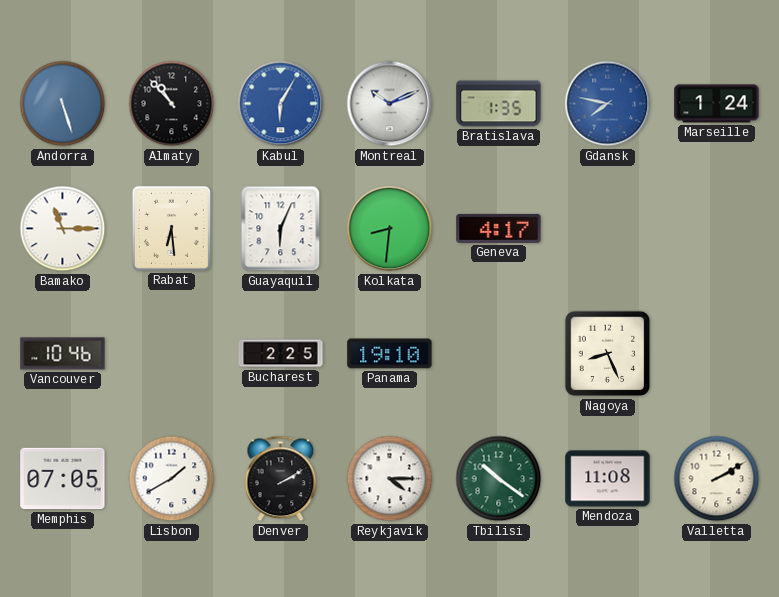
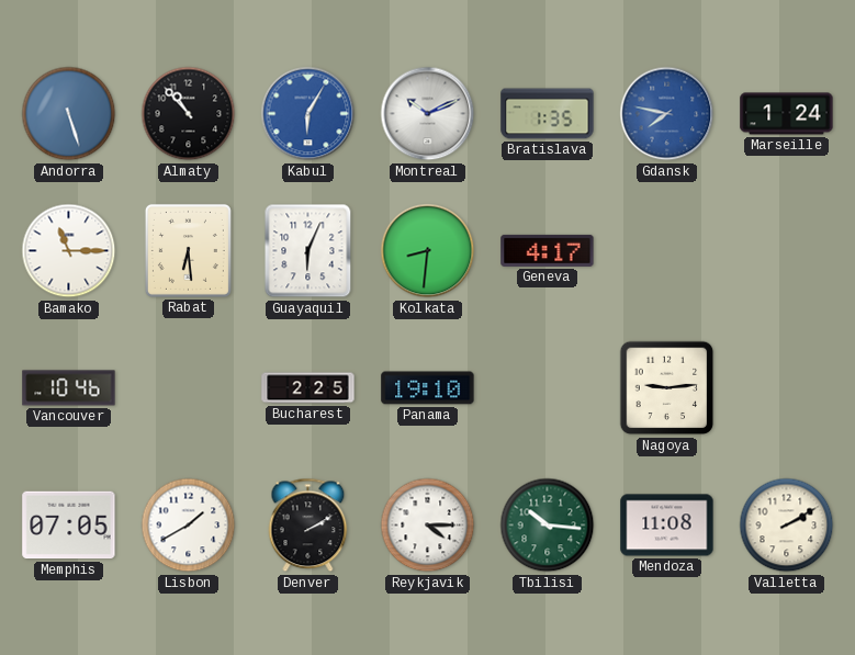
Nagoya: 8:26 -> 9:14
Tbilisi: 10:21 -> 10:16
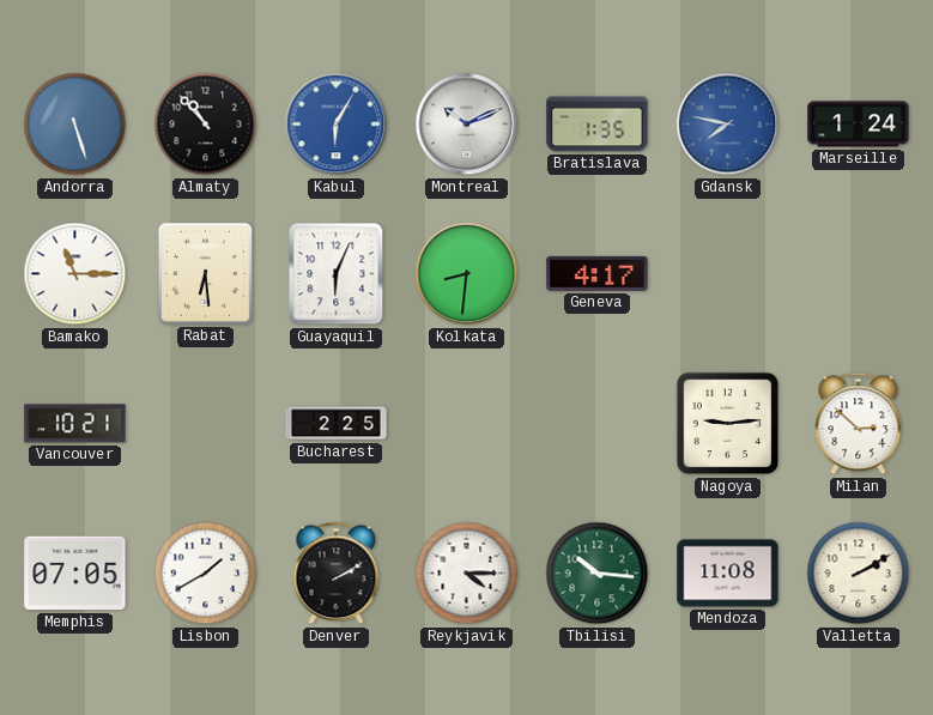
Vancouver: 10:46 -> 10:21
Panama: 19:10 -> none
Milan: none -> 2:52
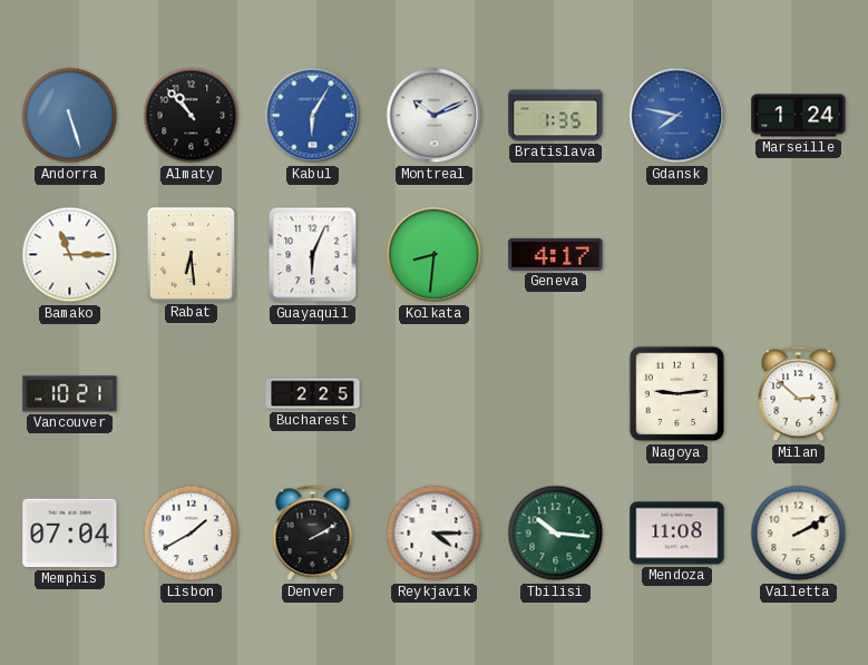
Memphis: 07:05 -> 07:04
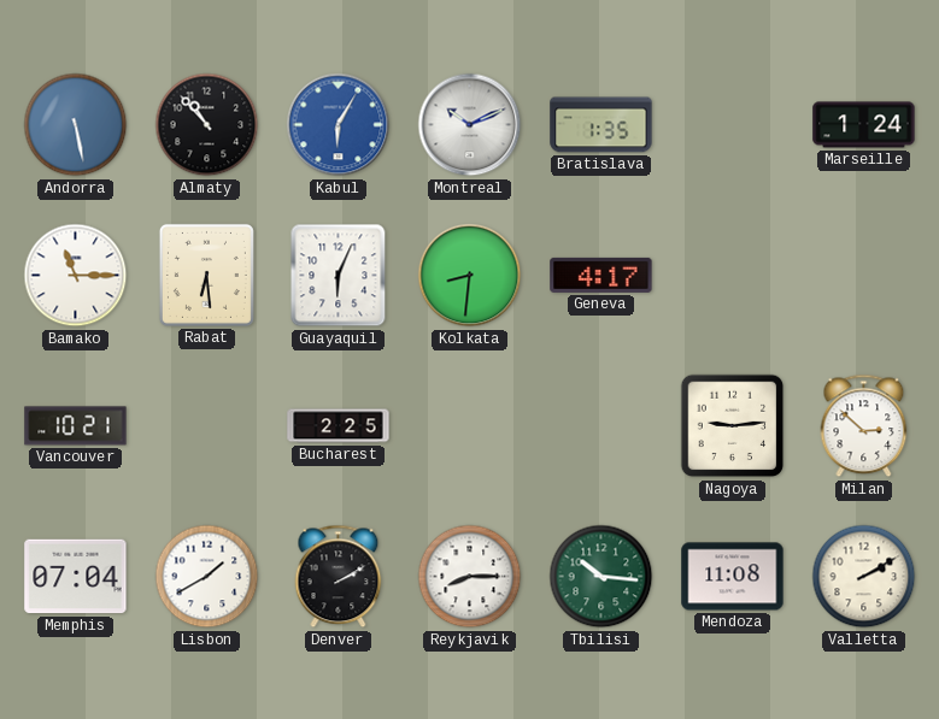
Andorra: 5:27 -> 5:28
Gdansk: 7:47 -> none
Reykjavik: 4:15 -> 8:15
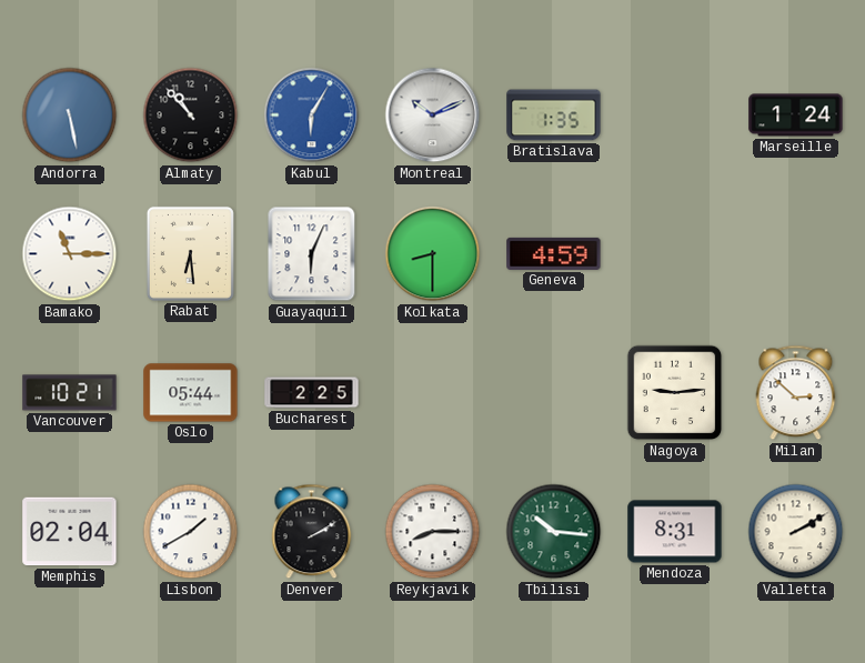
Kolkata: 8:31 -> 8:30
Geneva: 4:17 -> 4:59
Oslo: none -> 05:44
Memphis: 07:04 -> 02:04
Mendoza: 11:08 -> 8:31
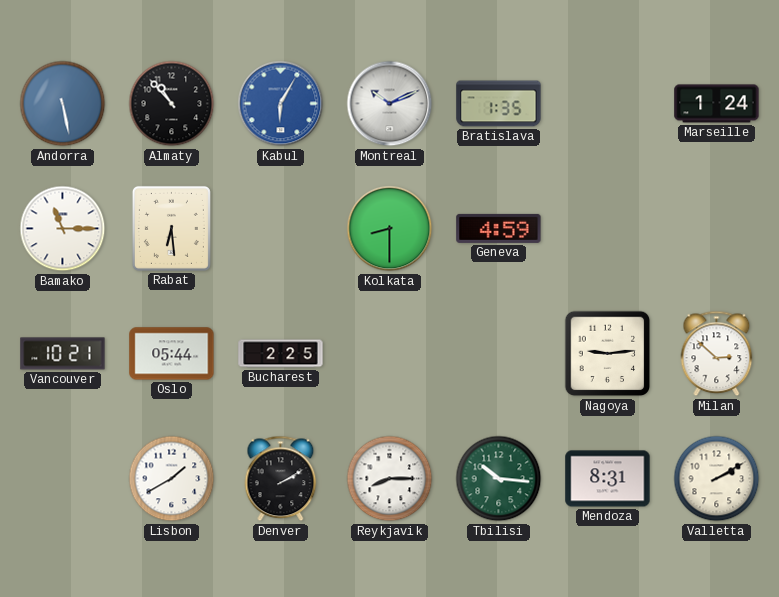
Guayaquil: 6:04 -> none
Memphis: 02:04 -> none
